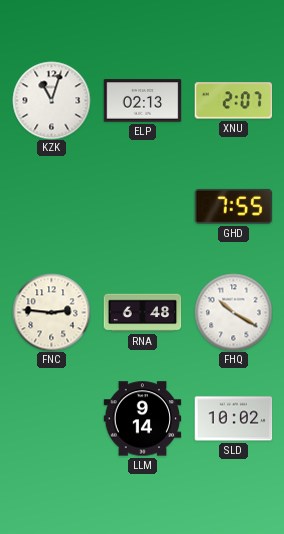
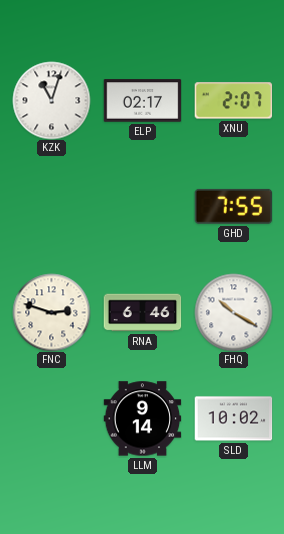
ELP: 02:13 -> 02:17
FNC: 2:46 -> 2:48
RNA: 6:48 -> 6:46
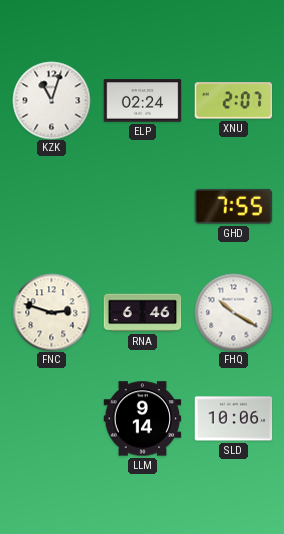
ELP: 02:17 -> 02:24
SLD: 10:02 -> 10:06
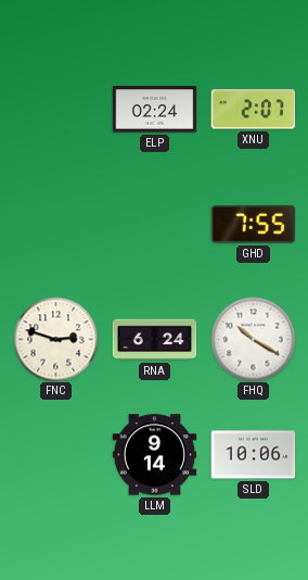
KZK: 11:03 -> none
RNA: 6:46 -> 6:24
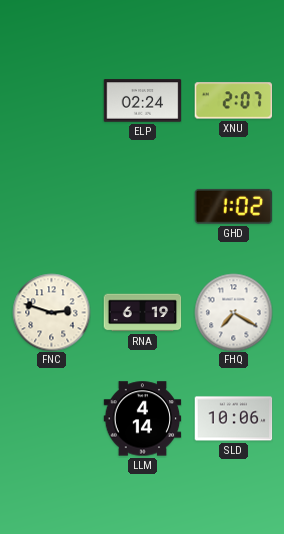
GHD: 7:55 -> 1:02
RNA: 6:24 -> 6:19
FHQ: 10:20 -> 7:20
LLM: 9:14 -> 4:14
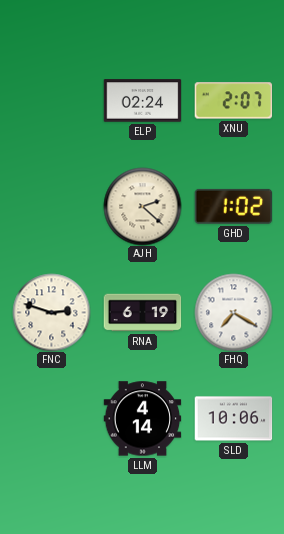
AJH: none -> 2:22
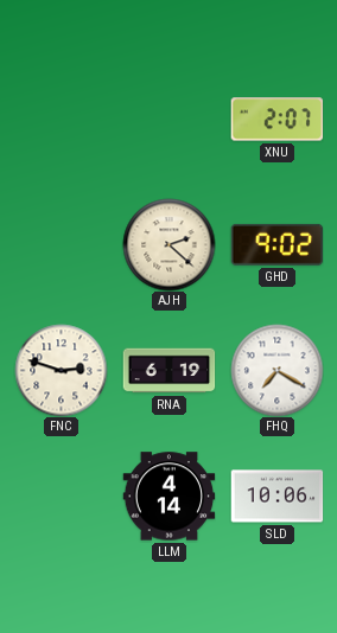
ELP: 02:24 -> none
GHD: 1:02 -> 9:02
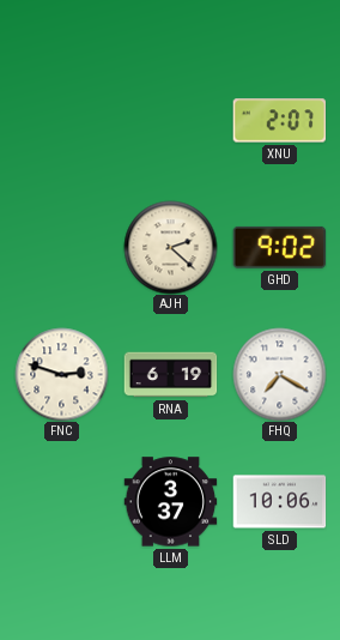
LLM: 4:14 -> 3:37
